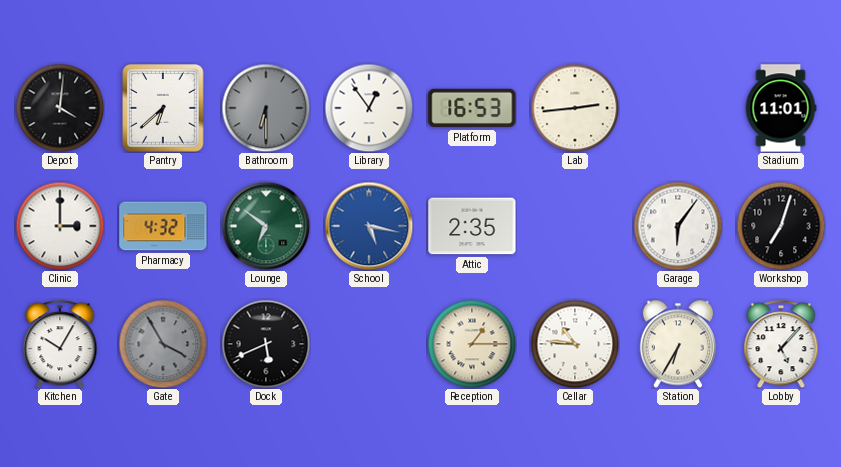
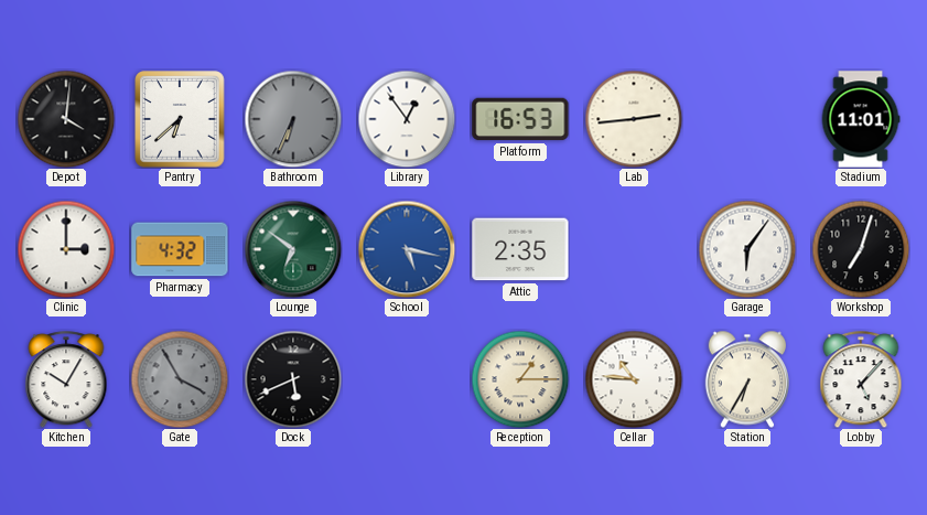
Bathroom: 6:30 -> 6:34
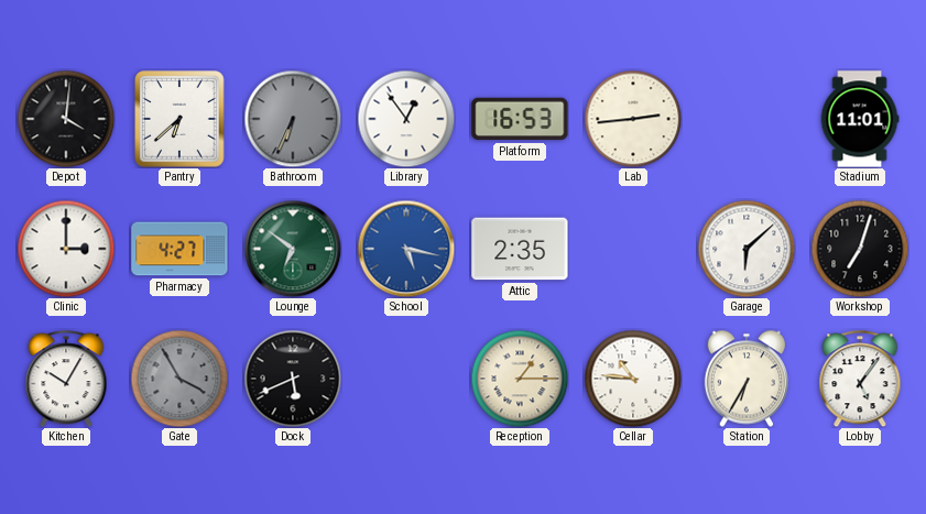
Pharmacy: 4:32 -> 4:27
Garage: 6:06 -> 6:08
Lobby: 5:07 -> 5:06
